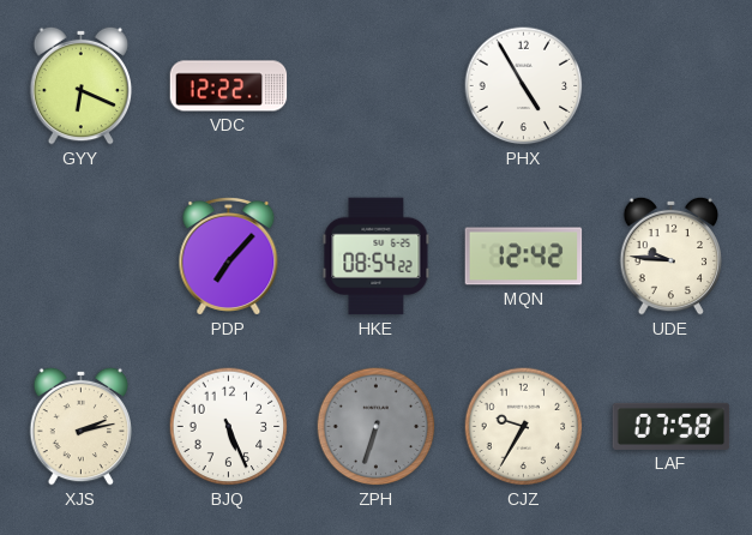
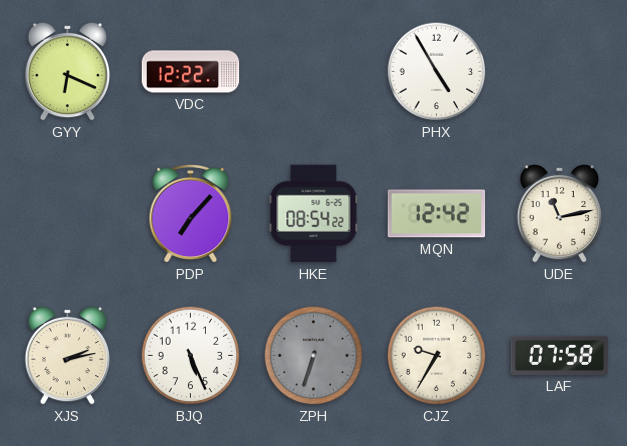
UDE: 9:46 -> 11:13
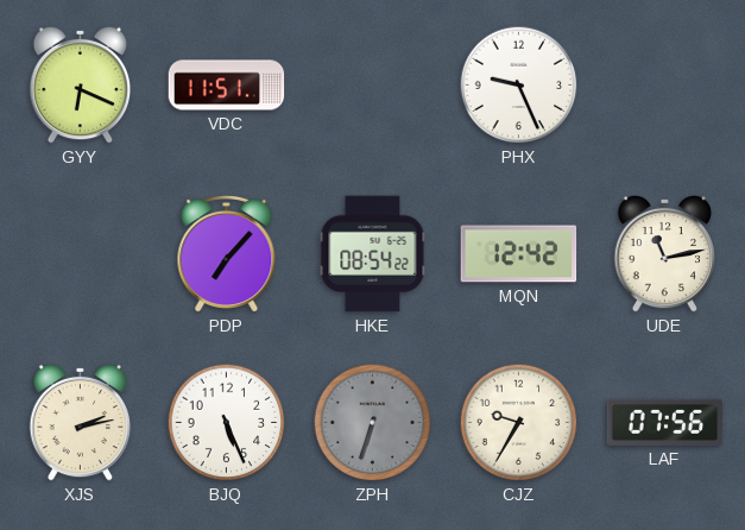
VDC: 12:22 -> 11:51
PHX: 4:55 -> 9:26
LAF: 07:58 -> 07:56
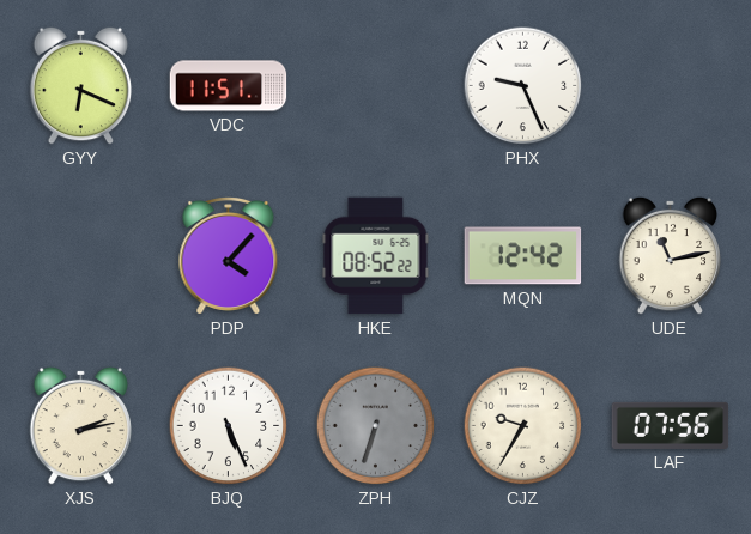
PDP: 7:07 -> 4:07
HKE: 08:54 -> 08:52
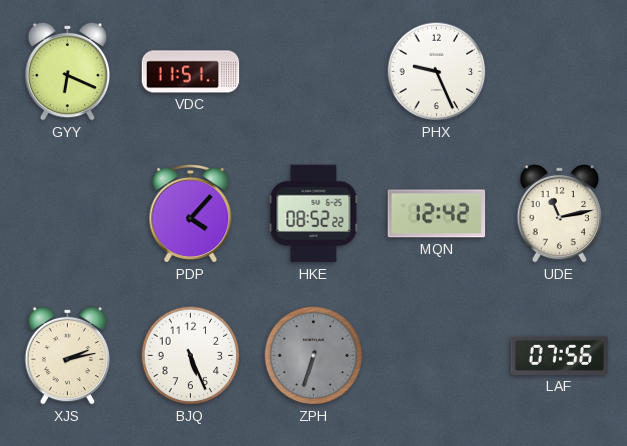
CJZ: 9:35 -> none
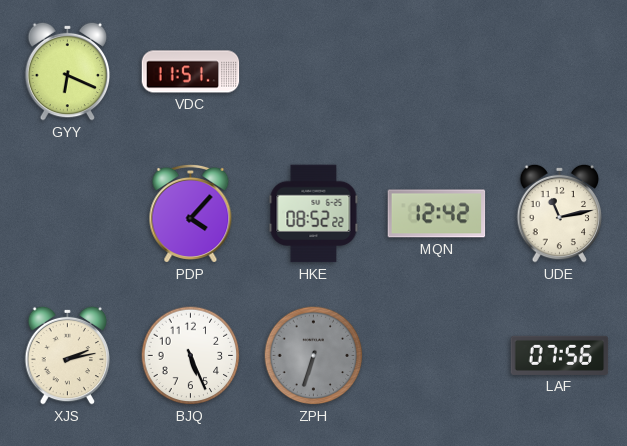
PHX: 9:26 -> none
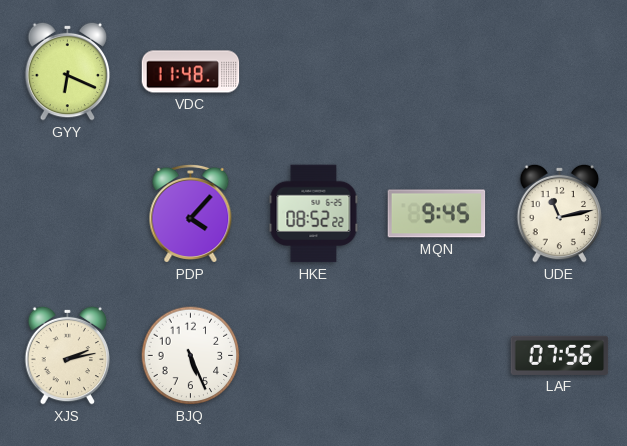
VDC: 11:51 -> 11:48
MQN: 12:42 -> 9:45
ZPH: 6:33 -> none
